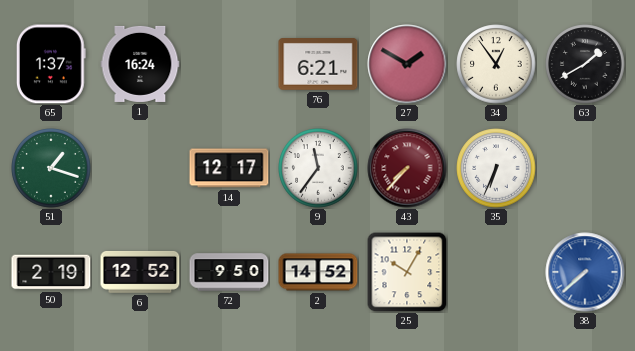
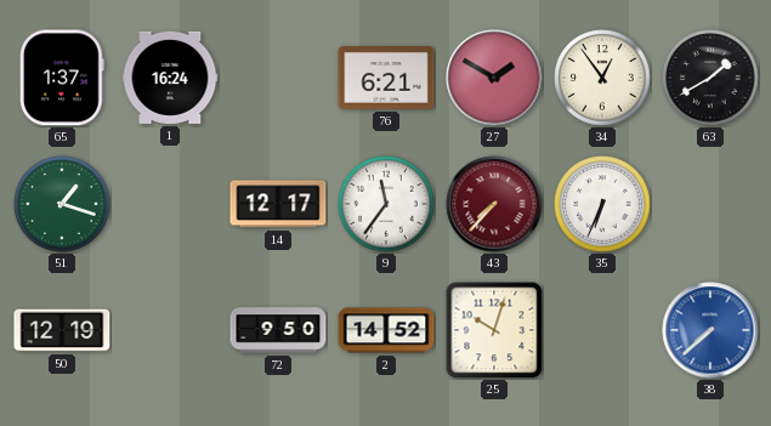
50: 2:19 -> 12:19
6: 12:52 -> none
25: 10:05 -> 10:03
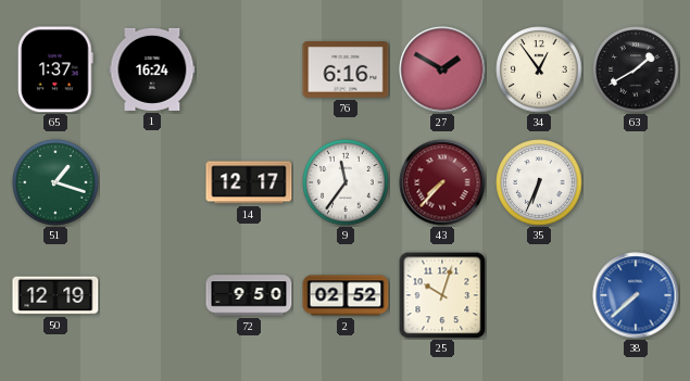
76: 6:21 -> 6:16
2: 14:52 -> 02:52
